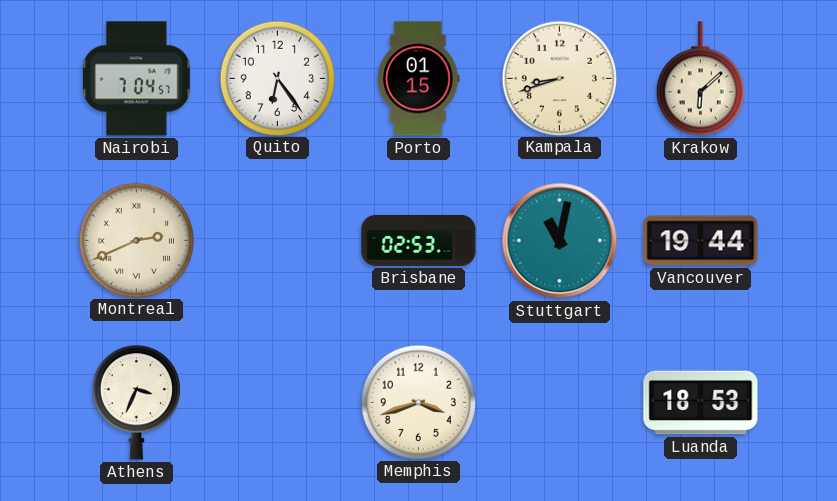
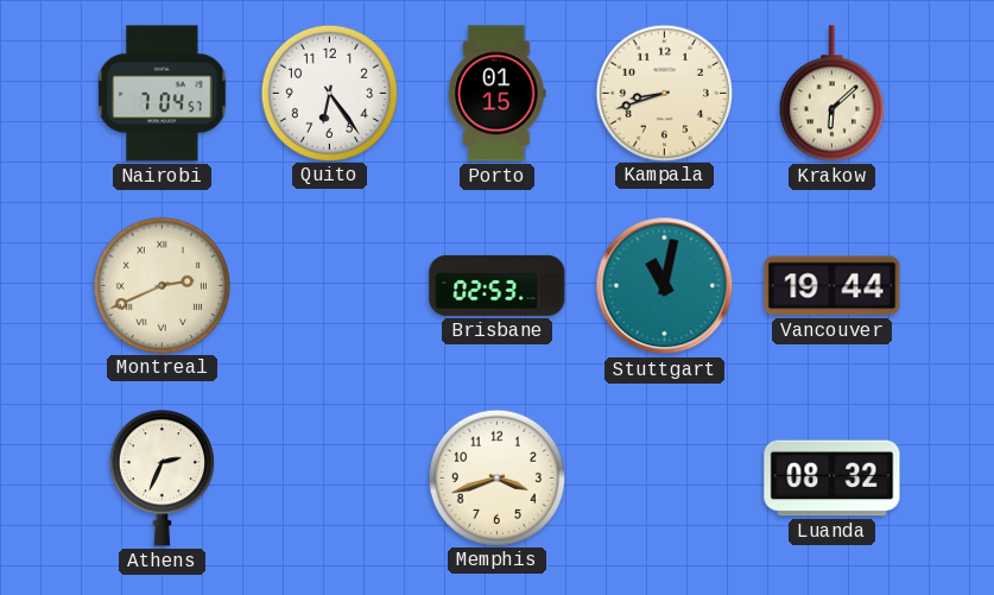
Athens: 3:34 -> 2:34
Luanda: 18:53 -> 08:32
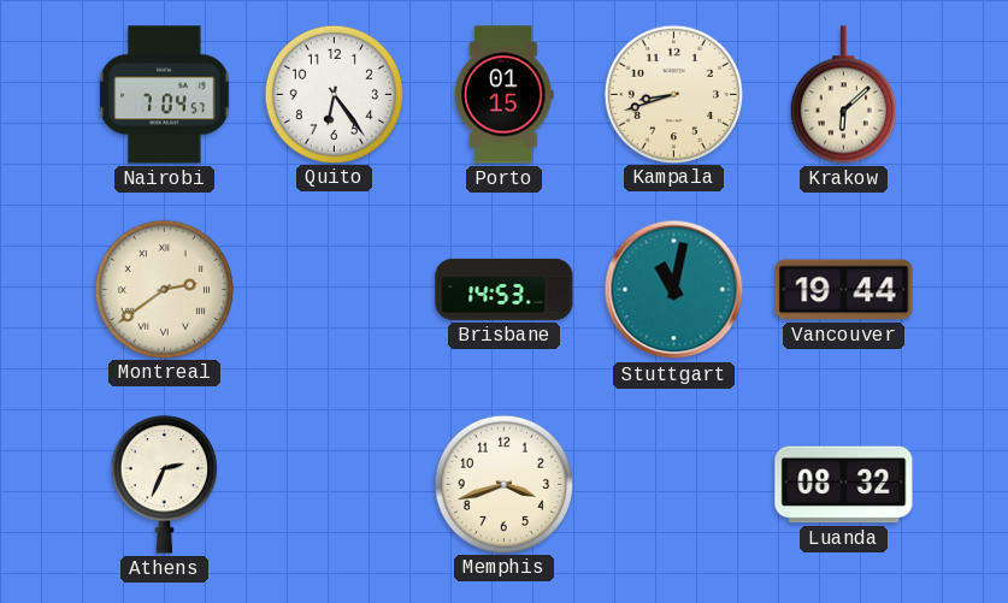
Montreal: 2:41 -> 2:39
Brisbane: 02:53 -> 14:53
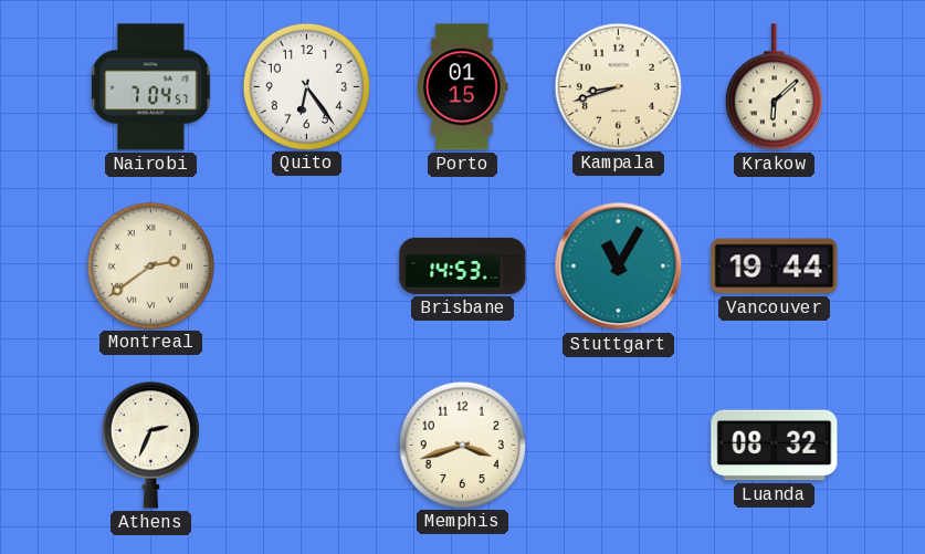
Stuttgart: 11:02 -> 11:05
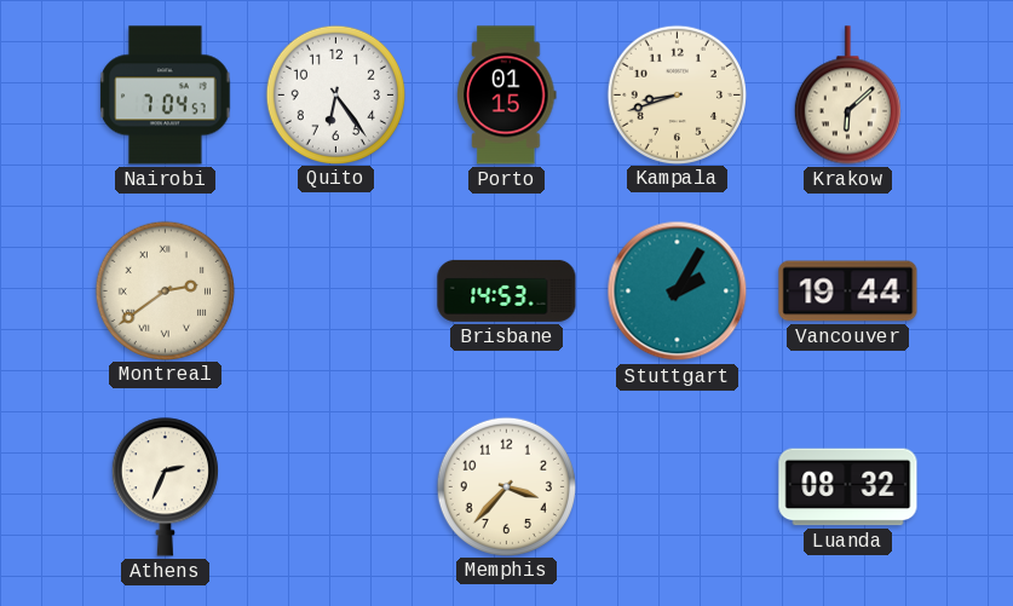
Stuttgart: 11:05 -> 2:05
Memphis: 3:42 -> 3:37
